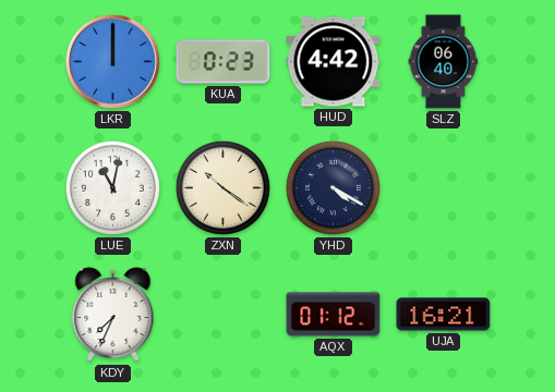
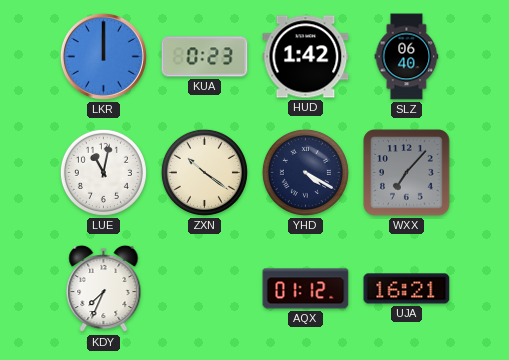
HUD: 4:42 -> 1:42
WXX: none -> 7:07
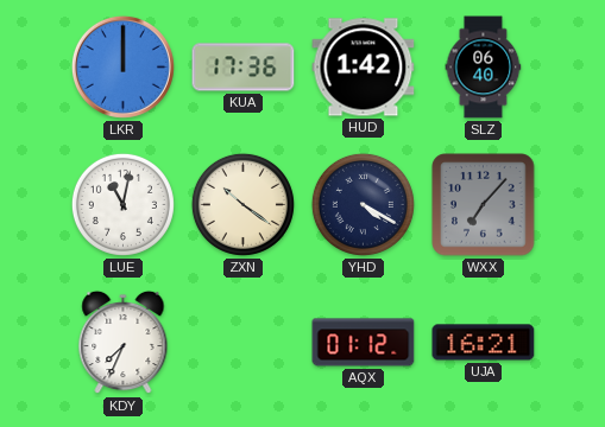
KUA: 0:23 -> 17:36
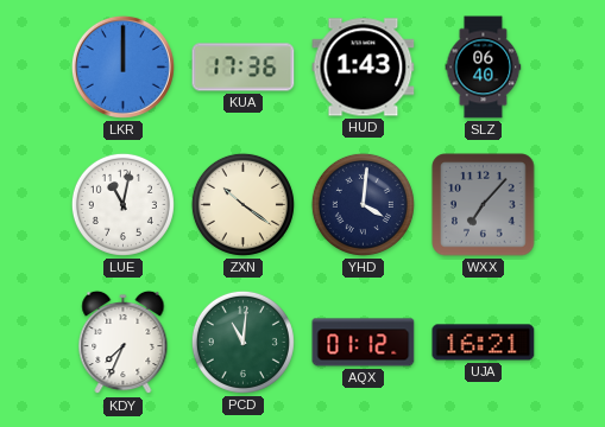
HUD: 1:42 -> 1:43
YHD: 4:20 -> 4:01
PCD: none -> 11:01
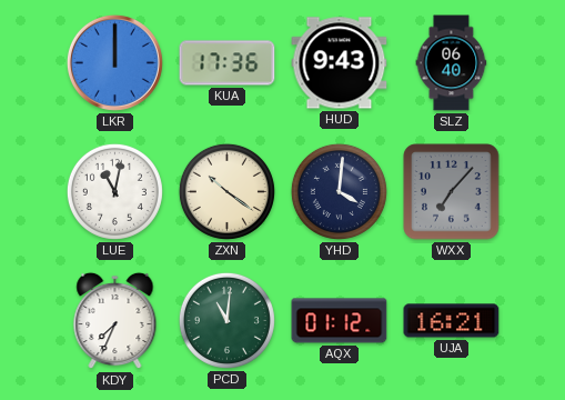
HUD: 1:43 -> 9:43
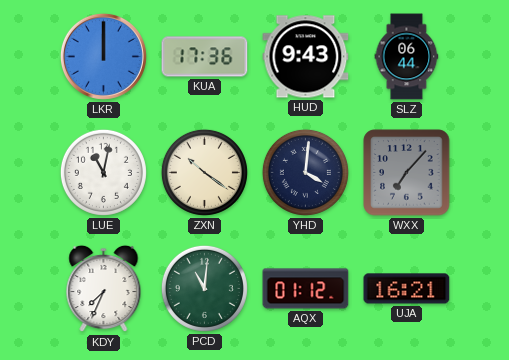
SLZ: 06:40 -> 06:44
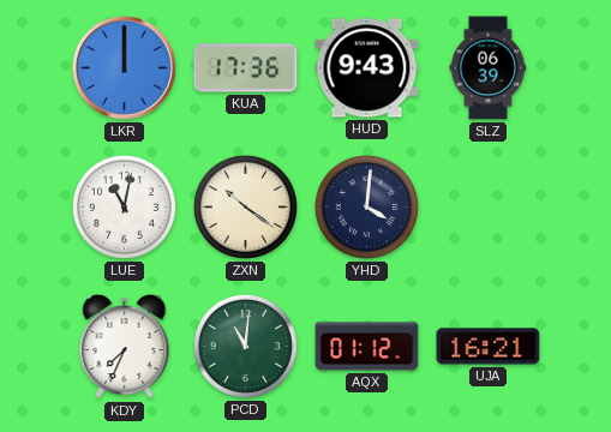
SLZ: 06:44 -> 06:39
WXX: 7:07 -> none
